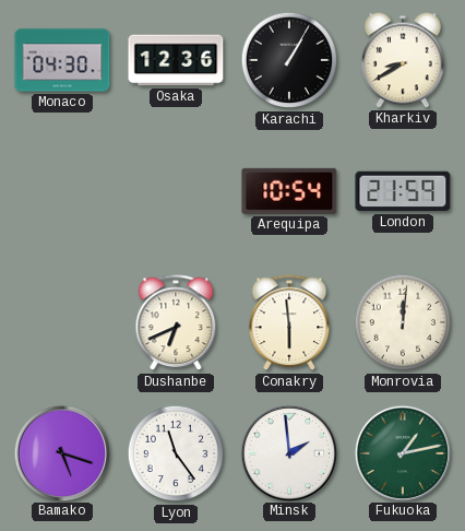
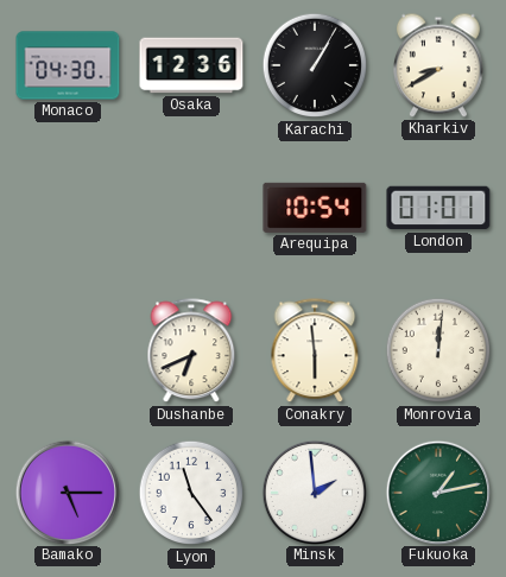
London: 21:59 -> 01:01
Bamako: 5:18 -> 5:15
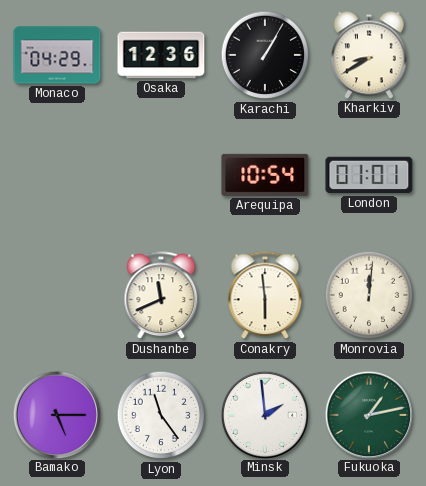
Monaco: 04:30 -> 04:29
Dushanbe: 6:41 -> 11:41
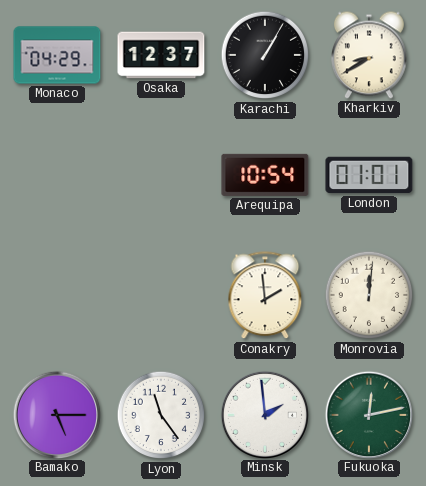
Osaka: 12:36 -> 12:37
Dushanbe: 11:41 -> none
Conakry: 5:59 -> 1:59
Fukuoka: 1:13 -> 12:13
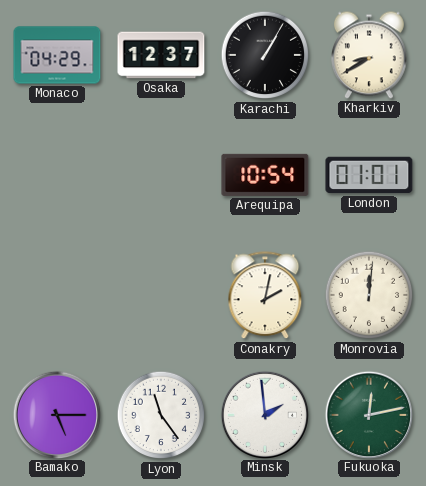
Conakry: 1:59 -> 2:02
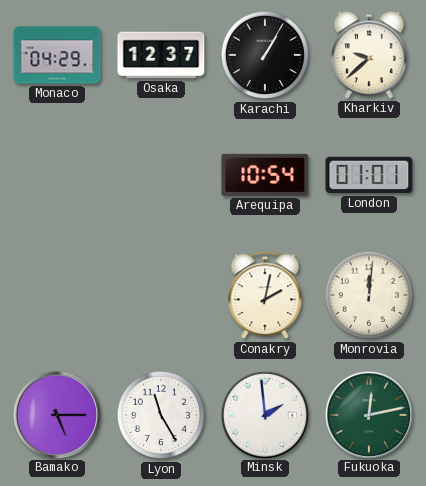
Kharkiv: 8:40 -> 9:38
Lyon: 11:24 -> 11:25
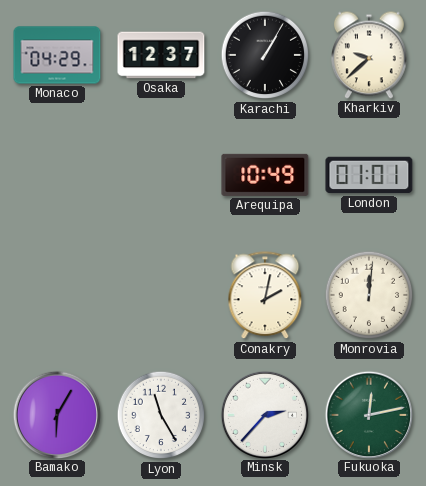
Arequipa: 10:54 -> 10:49
Bamako: 5:15 -> 6:05
Minsk: 1:59 -> 2:37
